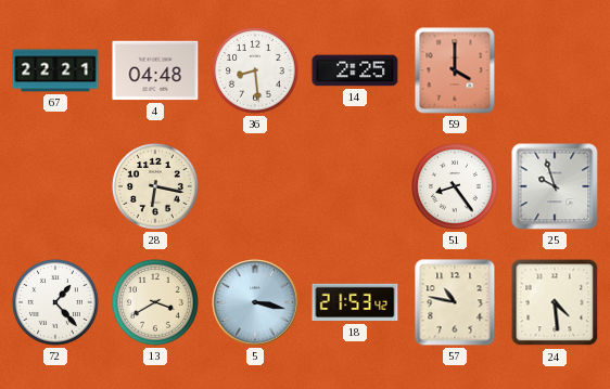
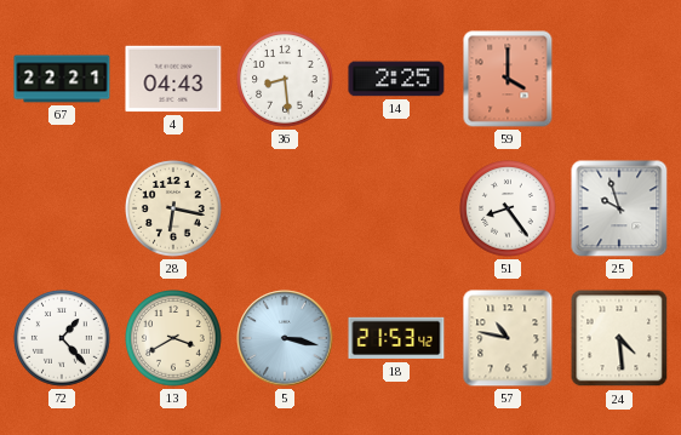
4: 04:48 -> 04:43
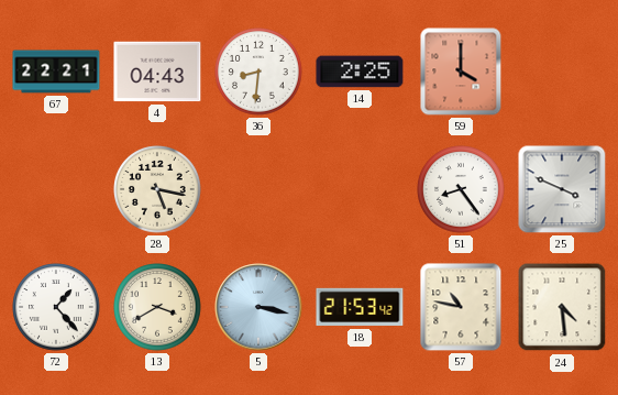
36: 8:29 -> 8:31
28: 6:17 -> 5:17
25: 9:57 -> 3:49
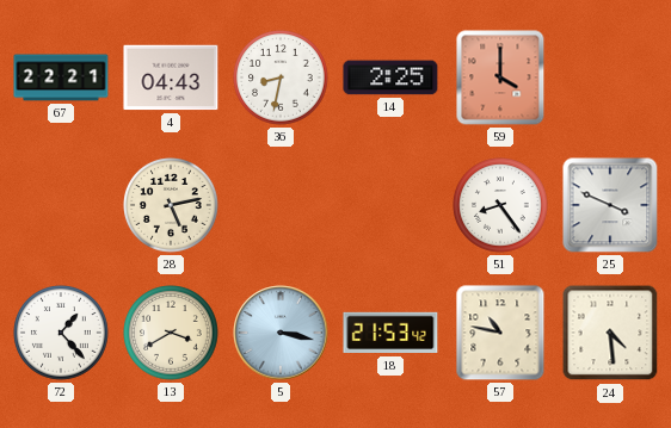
36: 8:31 -> 8:32
28: 5:17 -> 5:13
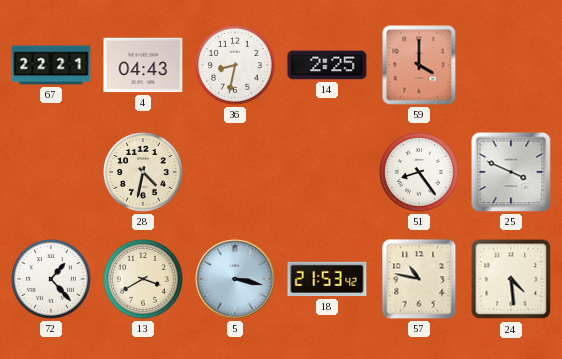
28: 5:13 -> 4:32
